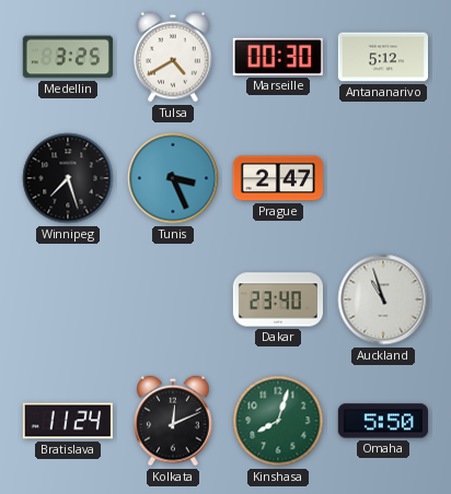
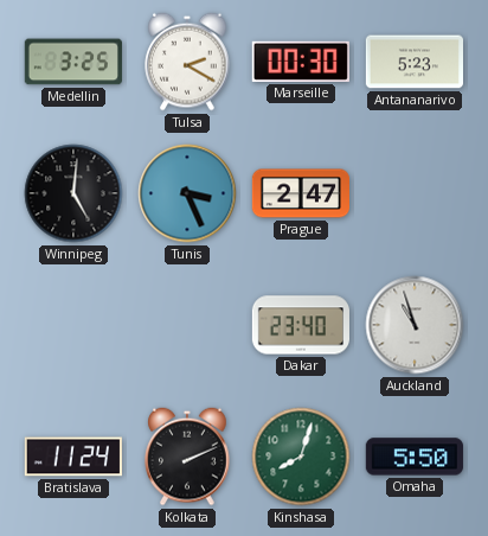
Tulsa: 4:40 -> 2:20
Antananarivo: 5:12 -> 5:23
Winnipeg: 7:27 -> 5:01
Kolkata: 12:11 -> 2:11
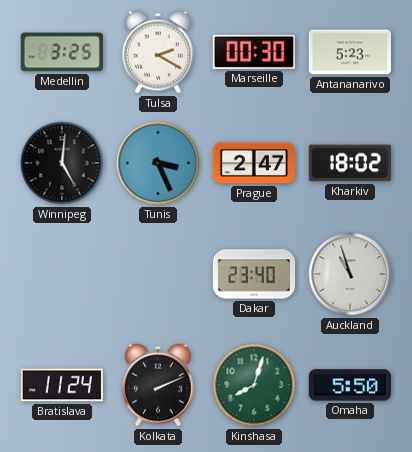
Kharkiv: none -> 18:02
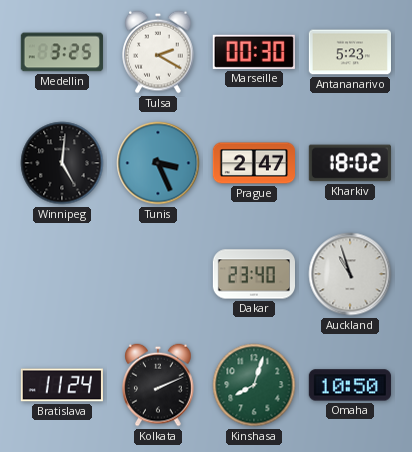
Omaha: 5:50 -> 10:50
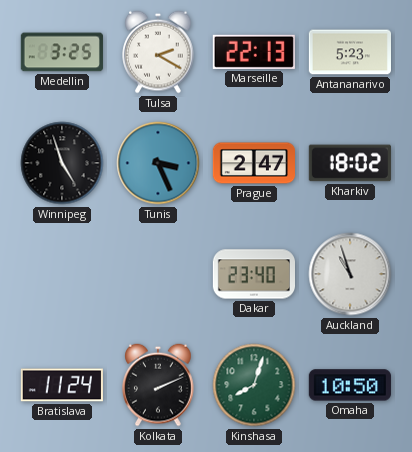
Marseille: 00:30 -> 22:13
Winnipeg: 5:01 -> 4:57
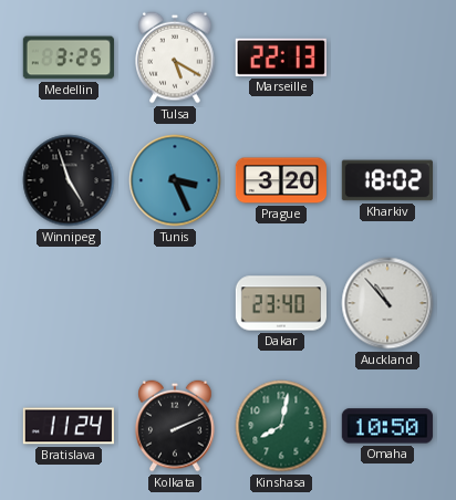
Tulsa: 2:20 -> 5:20
Antananarivo: 5:23 -> none
Prague: 2:47 -> 3:20
Auckland: 10:57 -> 10:53
Kinshasa: 8:03 -> 8:02
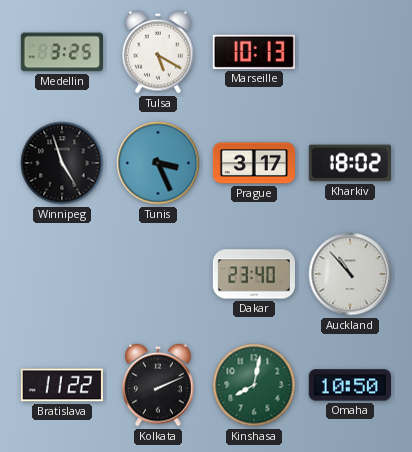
Marseille: 22:13 -> 10:13
Prague: 3:20 -> 3:17
Bratislava: 11:24 -> 11:22
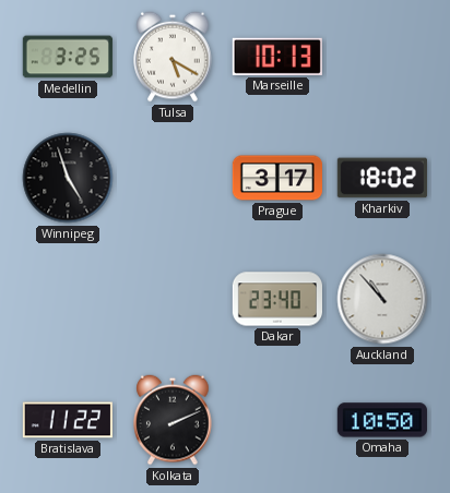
Tunis: 3:26 -> none
Kinshasa: 8:02 -> none
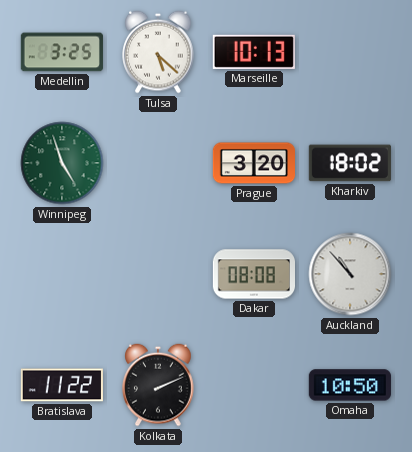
Tulsa: 5:20 -> 5:22
Winnipeg dial: black -> green
Prague: 3:17 -> 3:20
Dakar: 23:40 -> 08:08
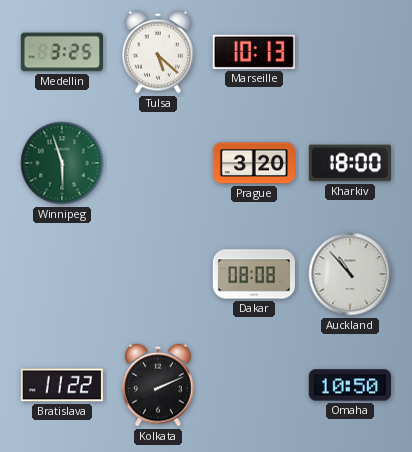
Winnipeg: 4:57 -> 5:57
Kharkiv: 18:02 -> 18:00
